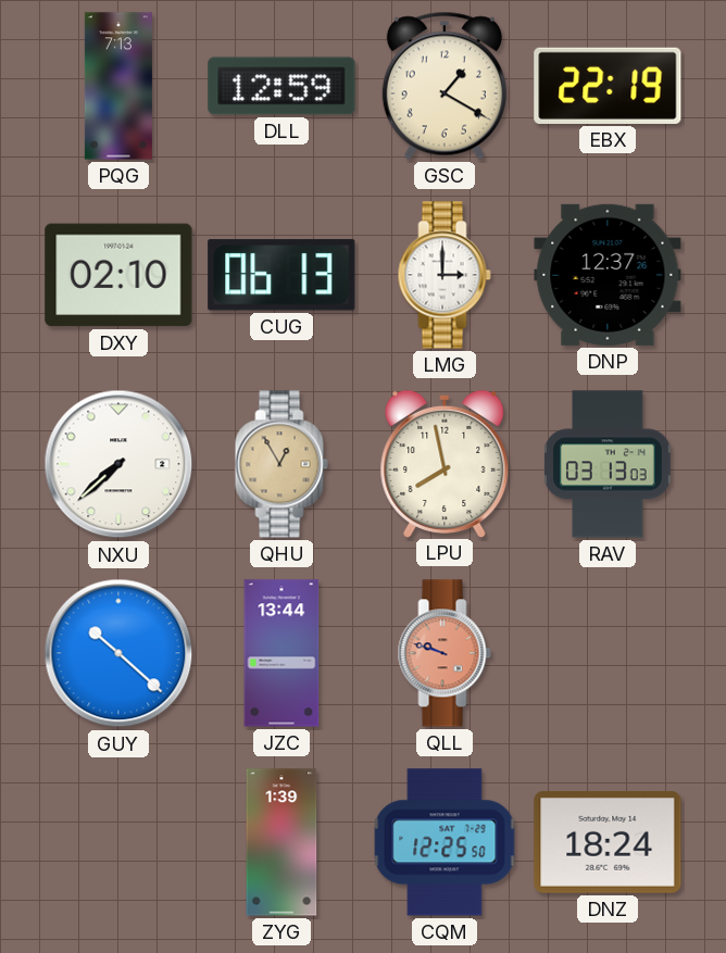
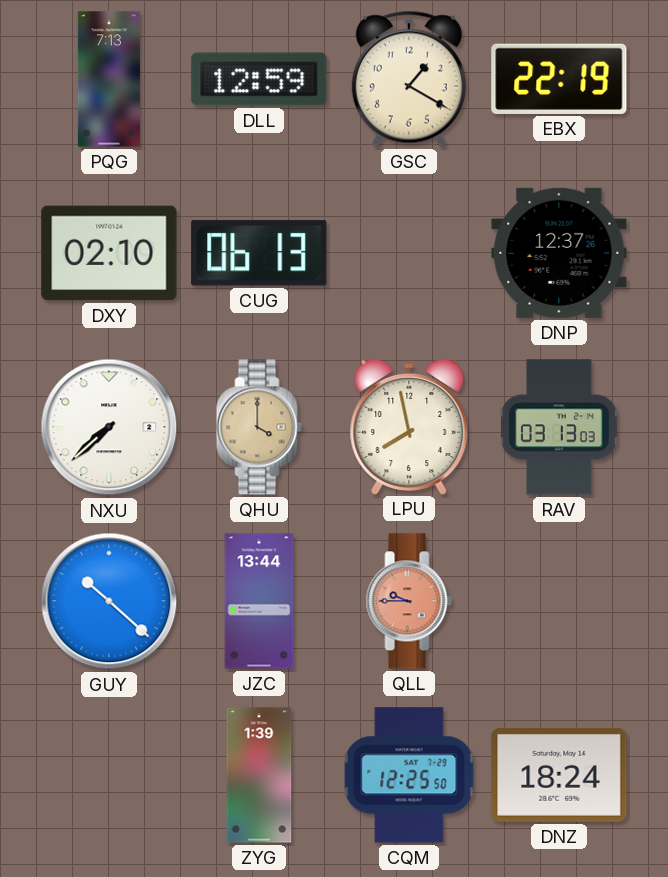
LMG: 3:00 -> none
QHU: 12:55 -> 4:00
QLL: 9:48 -> 9:45
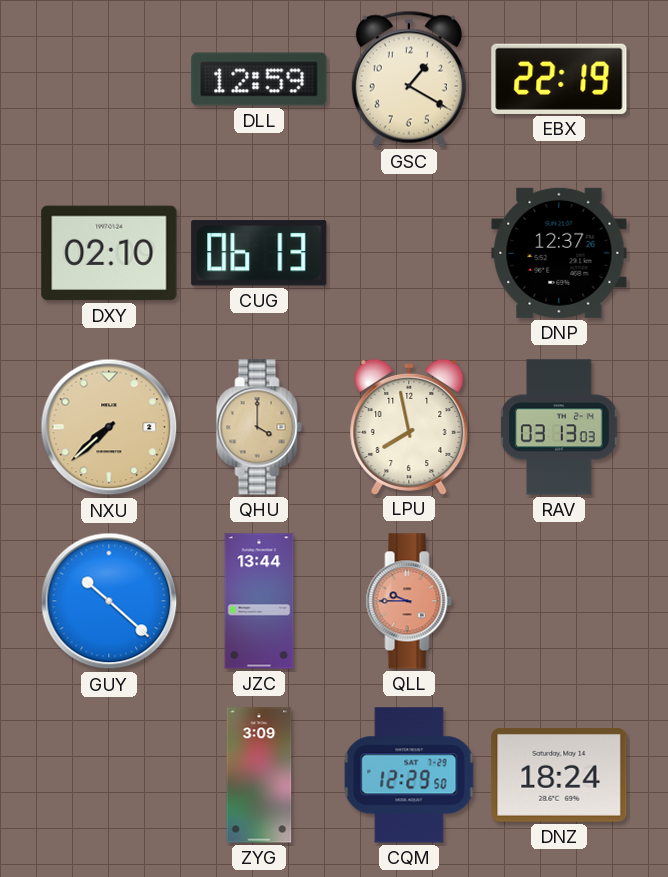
PQG: 7:13 -> none
NXU dial: white -> champagne
ZYG: 1:39 -> 3:09
CQM: 12:25 -> 12:29
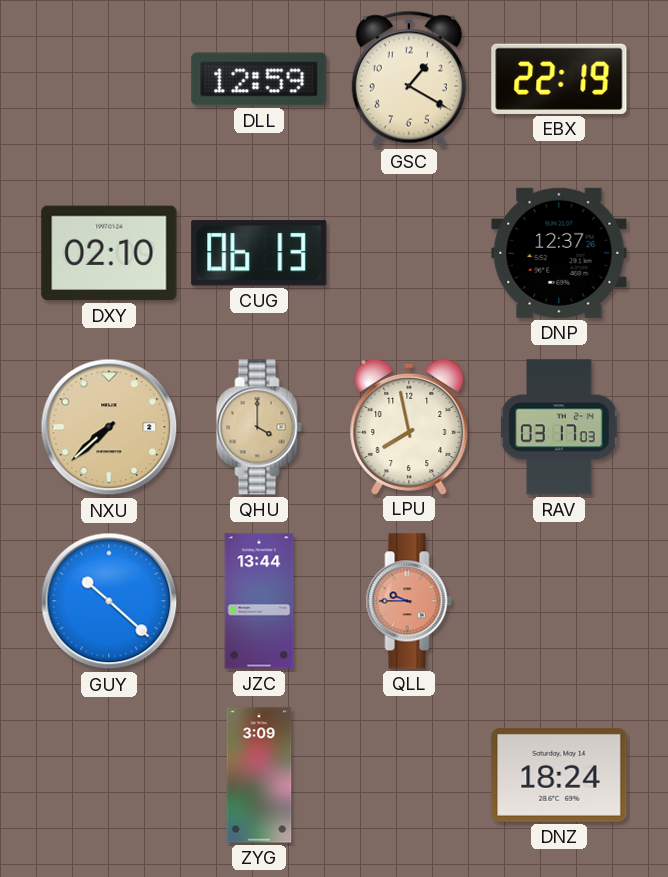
RAV: 03:13 -> 03:17
CQM: 12:29 -> none
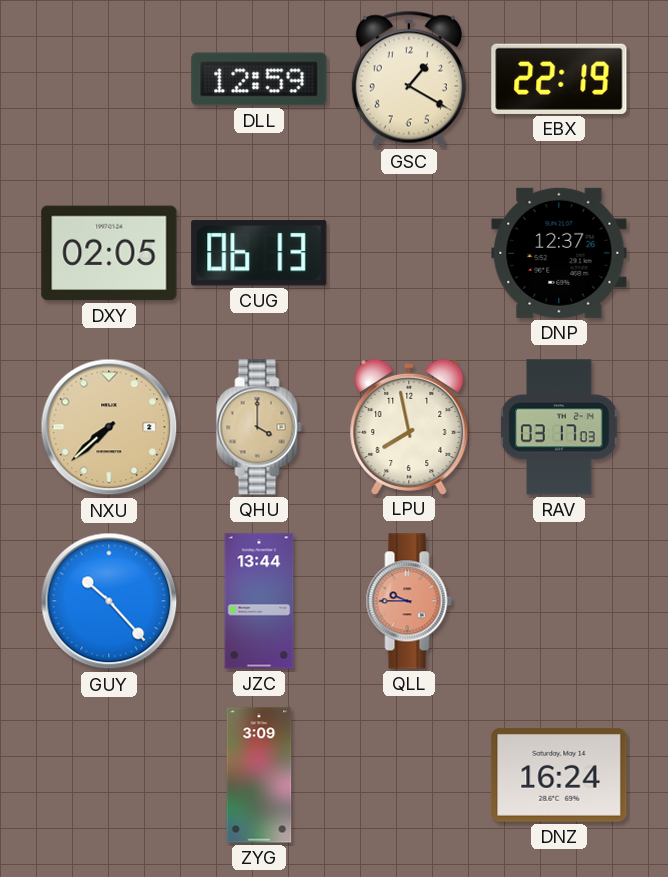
DXY: 02:10 -> 02:05
GUY: 10:22 -> 10:23
DNZ: 18:24 -> 16:24
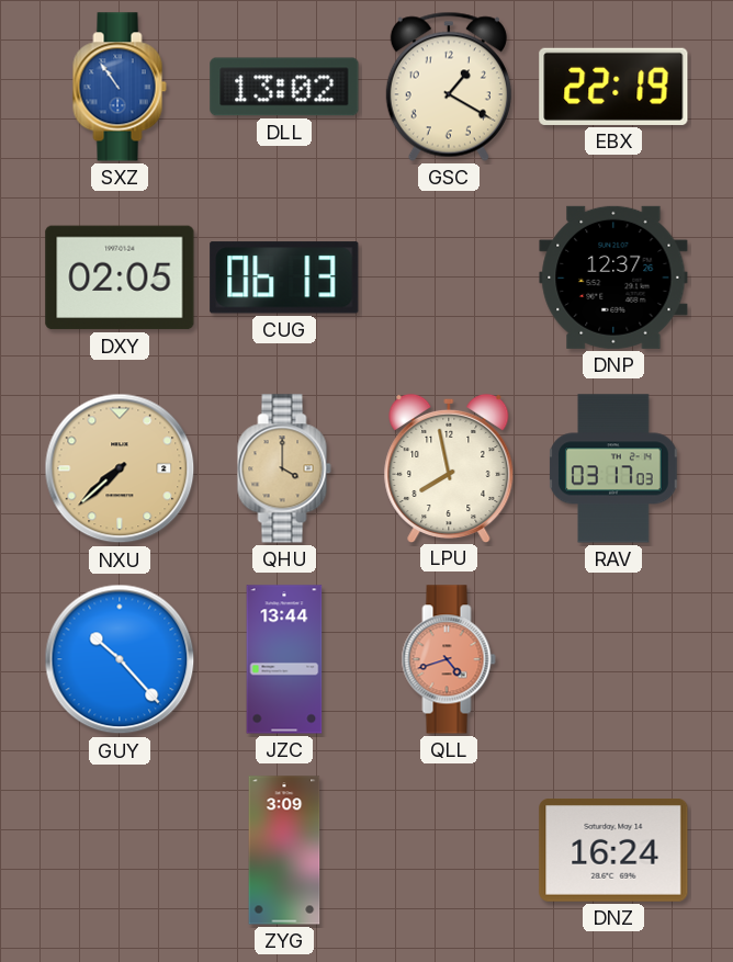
SXZ: none -> 10:54
DLL: 12:59 -> 13:02
QLL: 9:45 -> 4:42
